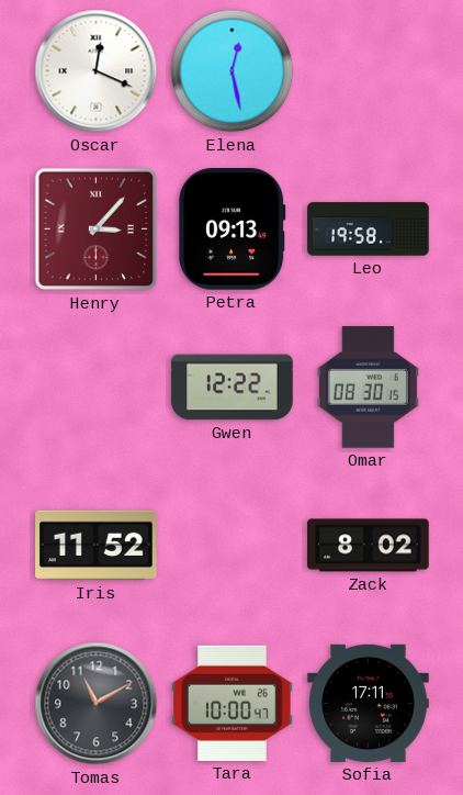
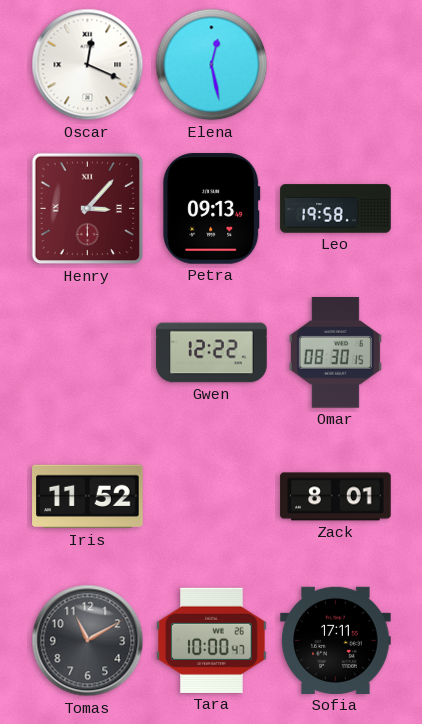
Zack: 8:02 -> 8:01
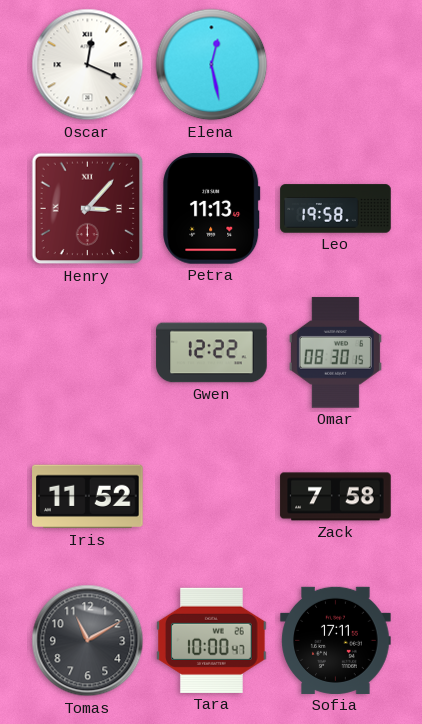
Petra: 09:13 -> 11:13
Zack: 8:01 -> 7:58
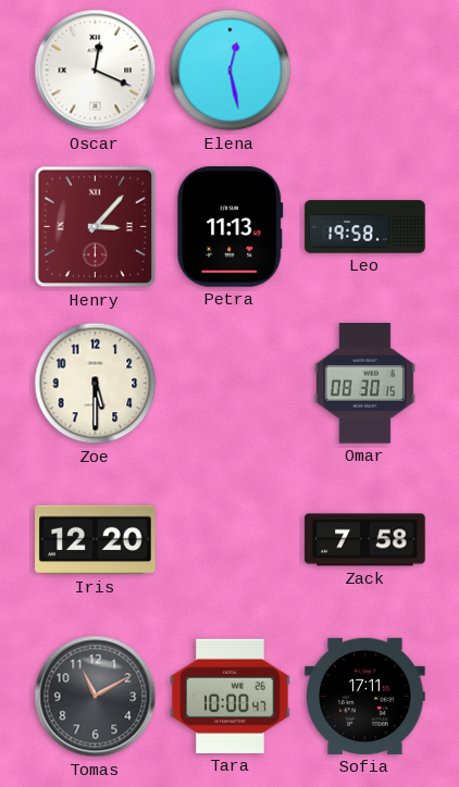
Zoe: none -> 5:30
Gwen: 12:22 -> none
Iris: 11:52 -> 12:20
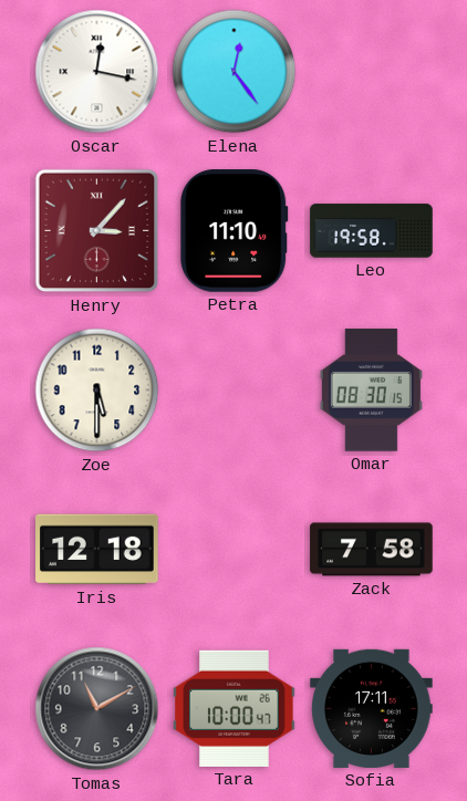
Oscar: 12:19 -> 12:17
Elena: 12:28 -> 12:24
Petra: 11:13 -> 11:10
Iris: 12:20 -> 12:18
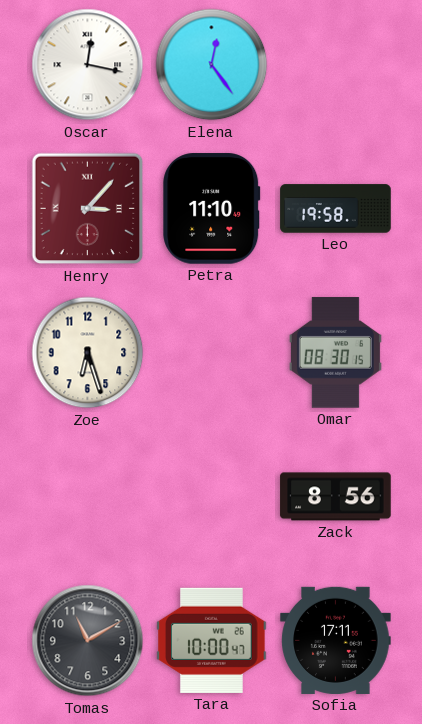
Zoe: 5:30 -> 6:27
Iris: 12:18 -> none
Zack: 7:58 -> 8:56
